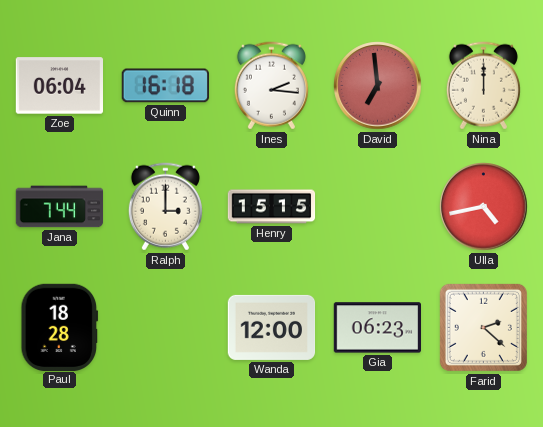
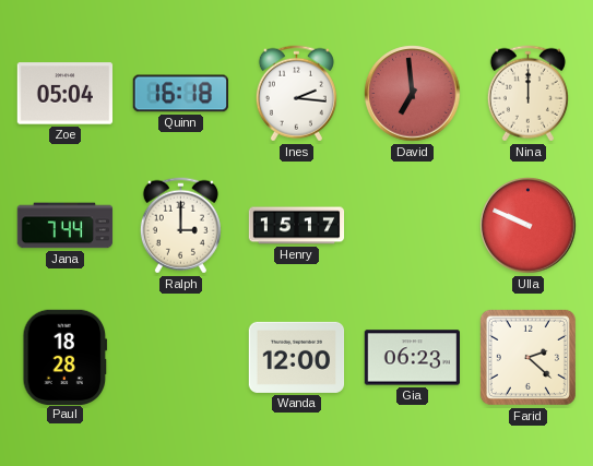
Zoe: 06:04 -> 05:04
Henry: 15:15 -> 15:17
Ulla: 4:43 -> 9:49
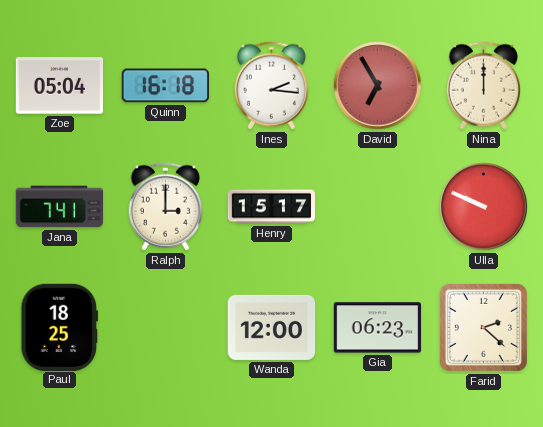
David: 6:59 -> 6:55
Jana: 7:44 -> 7:41
Paul: 18:28 -> 18:25
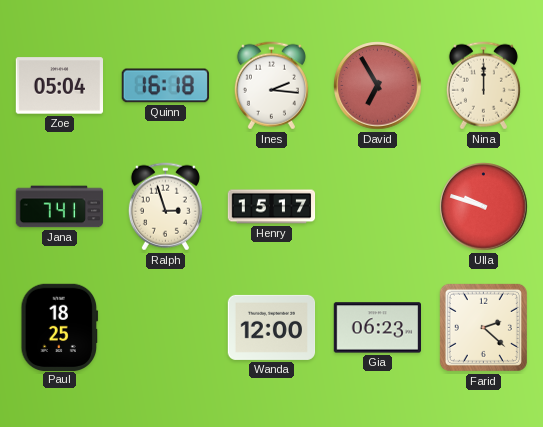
Ralph: 3:00 -> 2:57
Ulla: 9:49 -> 9:48
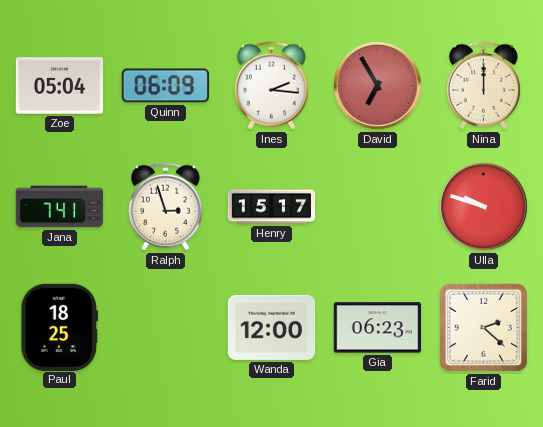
Quinn: 16:18 -> 06:09
